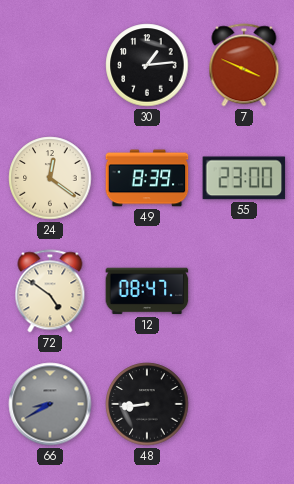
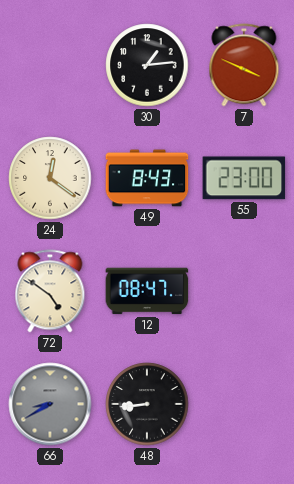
49: 8:39 -> 8:43
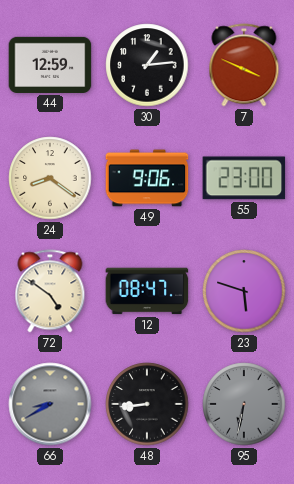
44: none -> 12:59
24: 12:21 -> 8:21
49: 8:43 -> 9:06
23: none -> 5:48
95: none -> 6:32
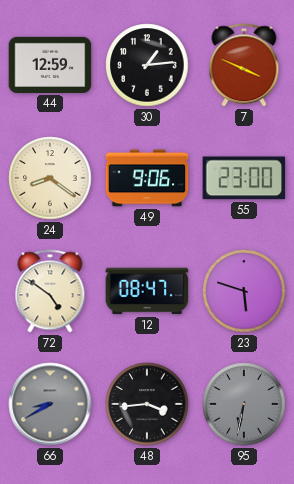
48: 8:44 -> 3:44
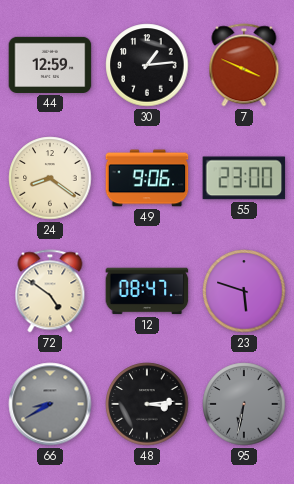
48: 3:44 -> 3:14
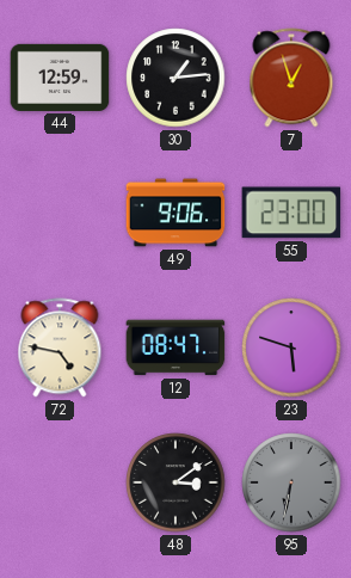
7: 3:49 -> 12:57
24: 8:21 -> none
72: 4:51 -> 4:47
66: 8:40 -> none
48: 3:14 -> 3:09
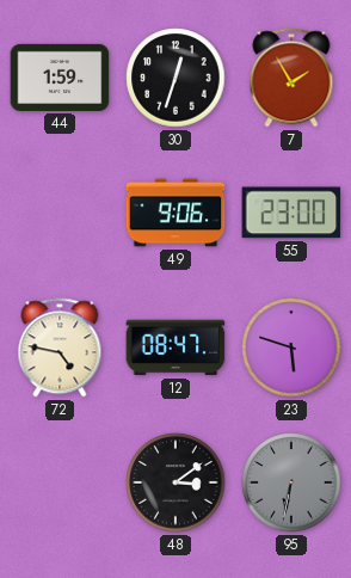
44: 12:59 -> 1:59
30: 1:14 -> 12:33
7: 12:57 -> 1:55
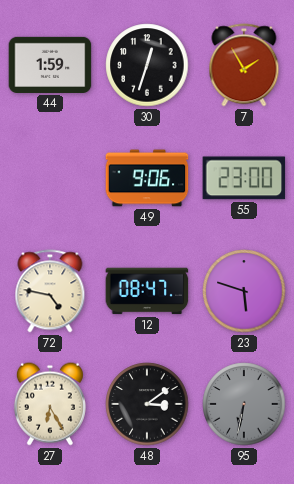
27: none -> 6:25
